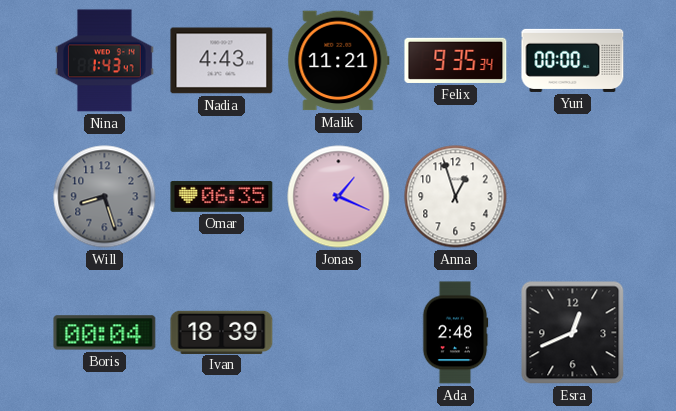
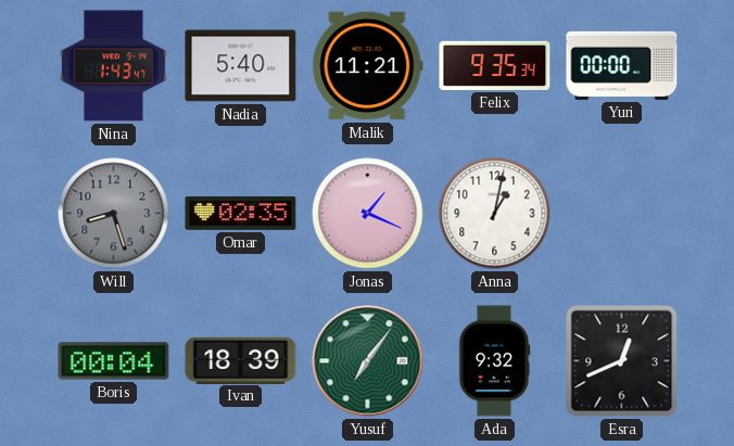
Nadia: 4:43 -> 5:40
Omar: 06:35 -> 02:35
Anna: 12:57 -> 1:02
Yusuf: none -> 7:06
Ada: 2:48 -> 9:32
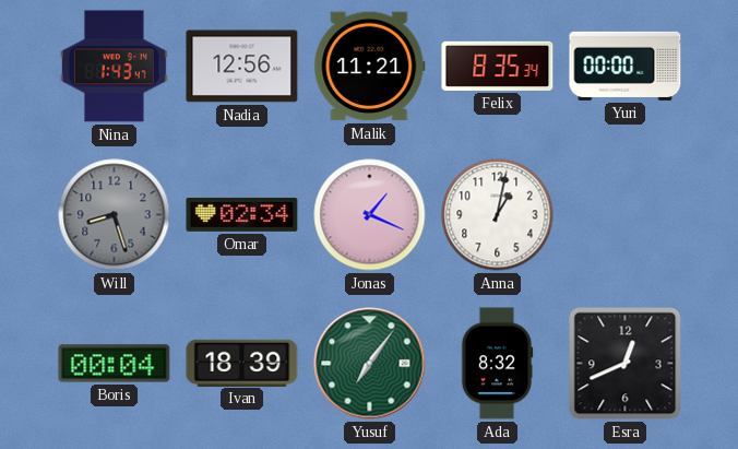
Nadia: 5:40 -> 12:56
Felix: 9:35 -> 8:35
Omar: 02:35 -> 02:34
Ada: 9:32 -> 8:32
